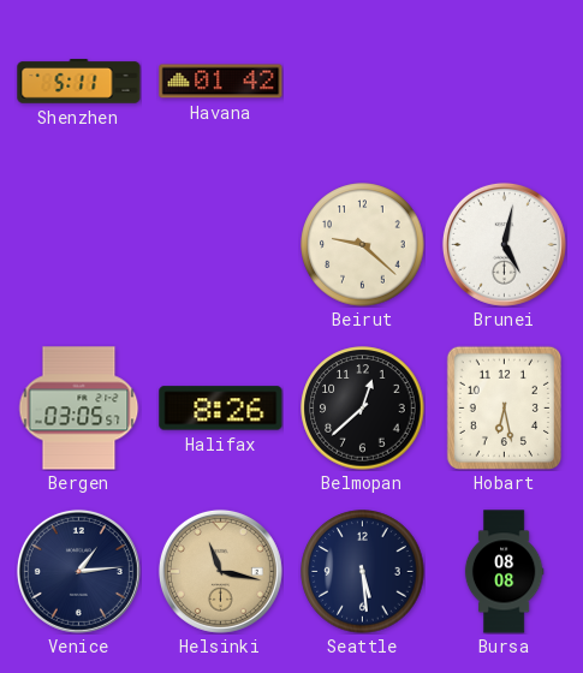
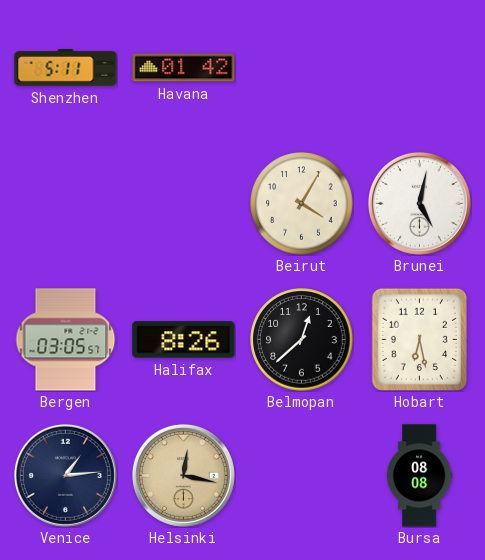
Beirut: 9:22 -> 4:05
Helsinki: 11:17 -> 12:17
Seattle: 5:29 -> none
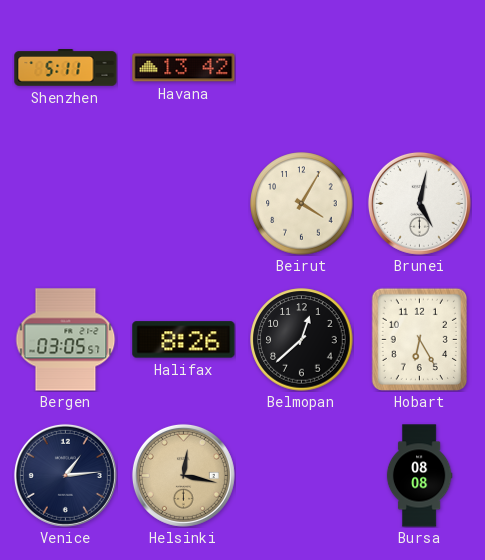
Havana: 01:42 -> 13:42
Hobart: 6:28 -> 6:25
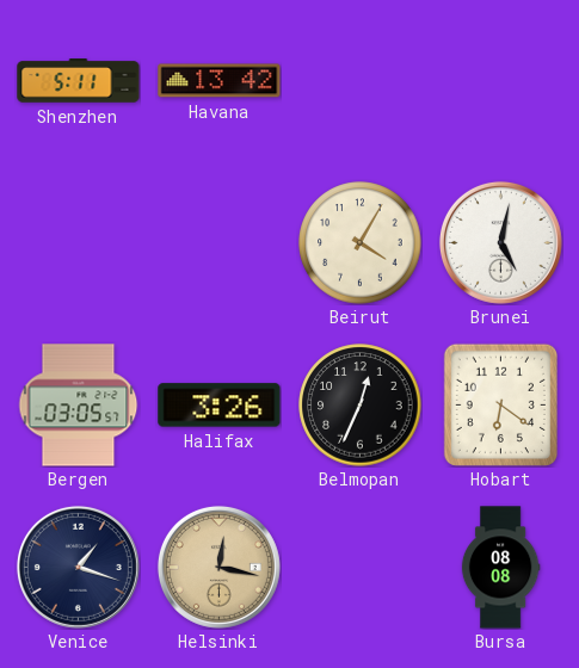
Halifax: 8:26 -> 3:26
Belmopan: 12:38 -> 12:34
Hobart: 6:25 -> 6:21
Venice: 1:14 -> 1:18
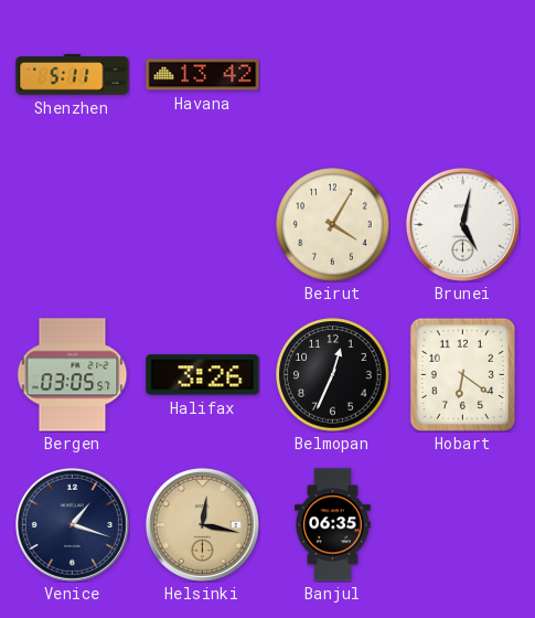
Banjul: none -> 06:35
Bursa: 08:08 -> none
